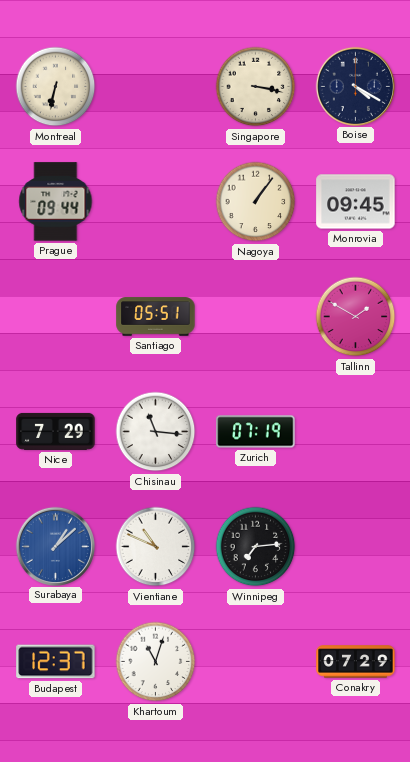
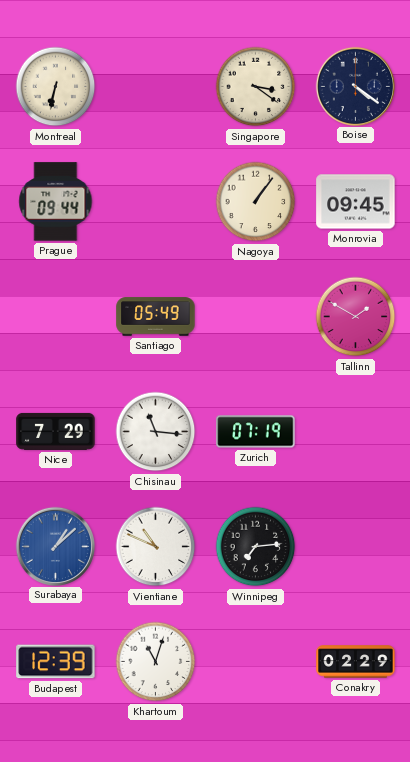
Singapore: 3:17 -> 3:21
Boise: 4:20 -> 4:21
Santiago: 05:51 -> 05:49
Budapest: 12:37 -> 12:39
Conakry: 07:29 -> 02:29
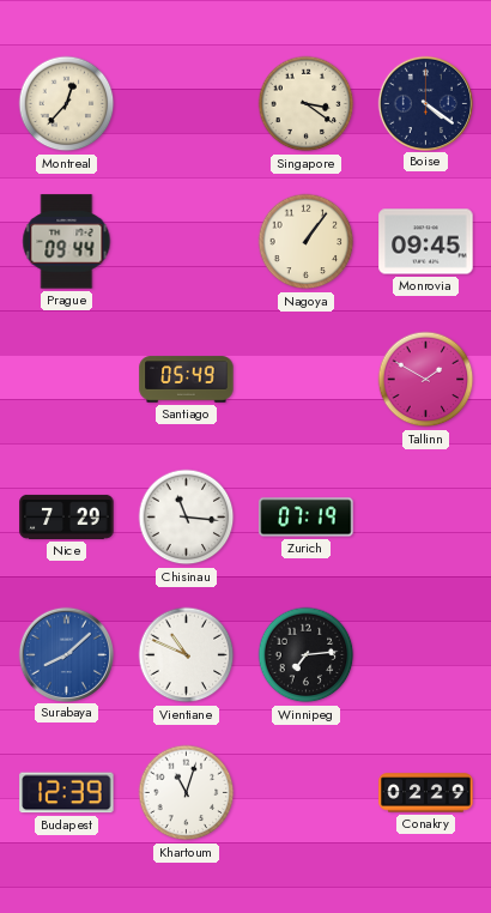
Montreal: 6:32 -> 12:37
Surabaya: 1:08 -> 8:08
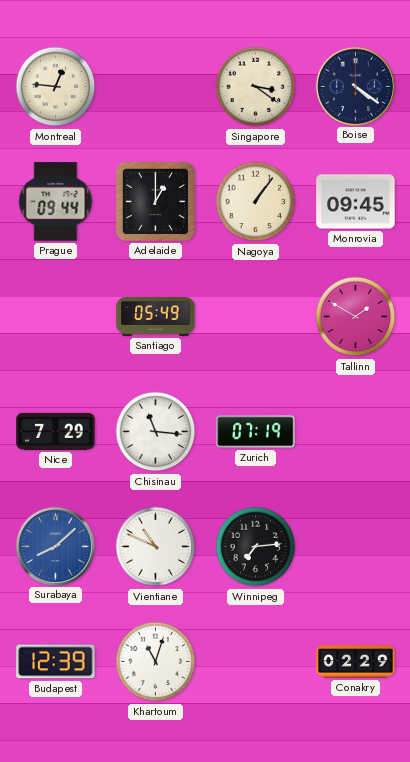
Montreal: 12:37 -> 12:46
Adelaide: none -> 1:00
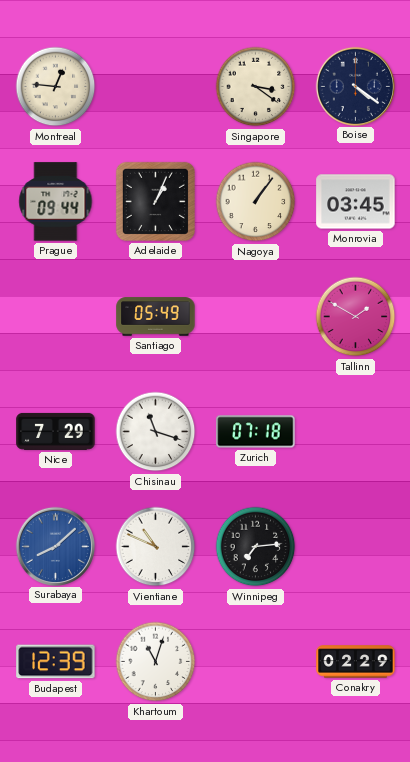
Adelaide: 1:00 -> 1:04
Monrovia: 09:45 -> 03:45
Chisinau: 11:16 -> 11:18
Zurich: 07:19 -> 07:18
